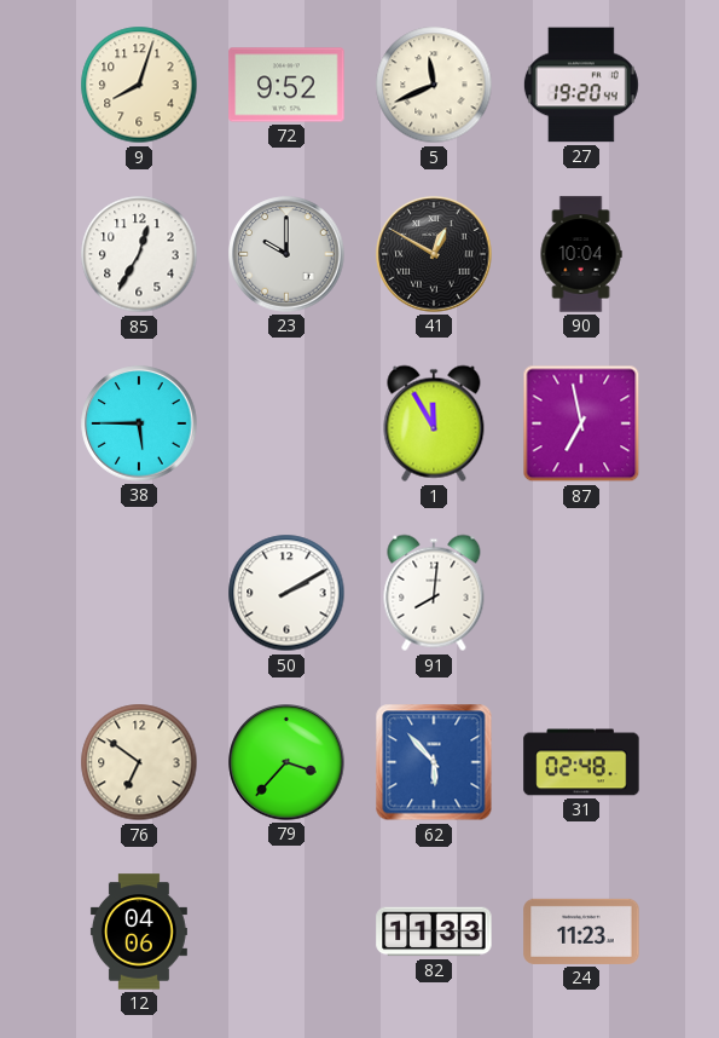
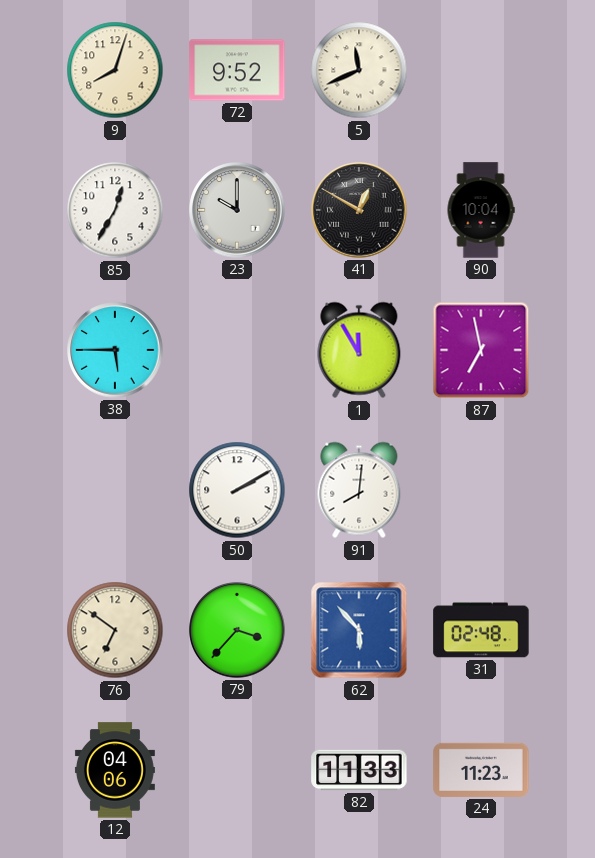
27: 19:20 -> none
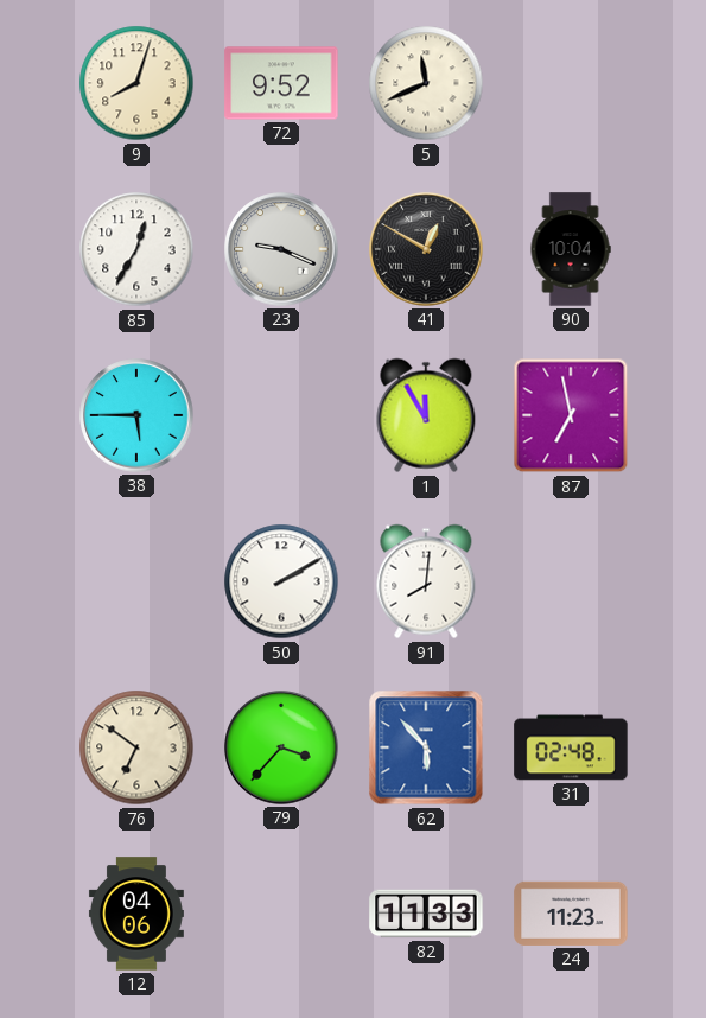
23: 10:00 -> 9:19
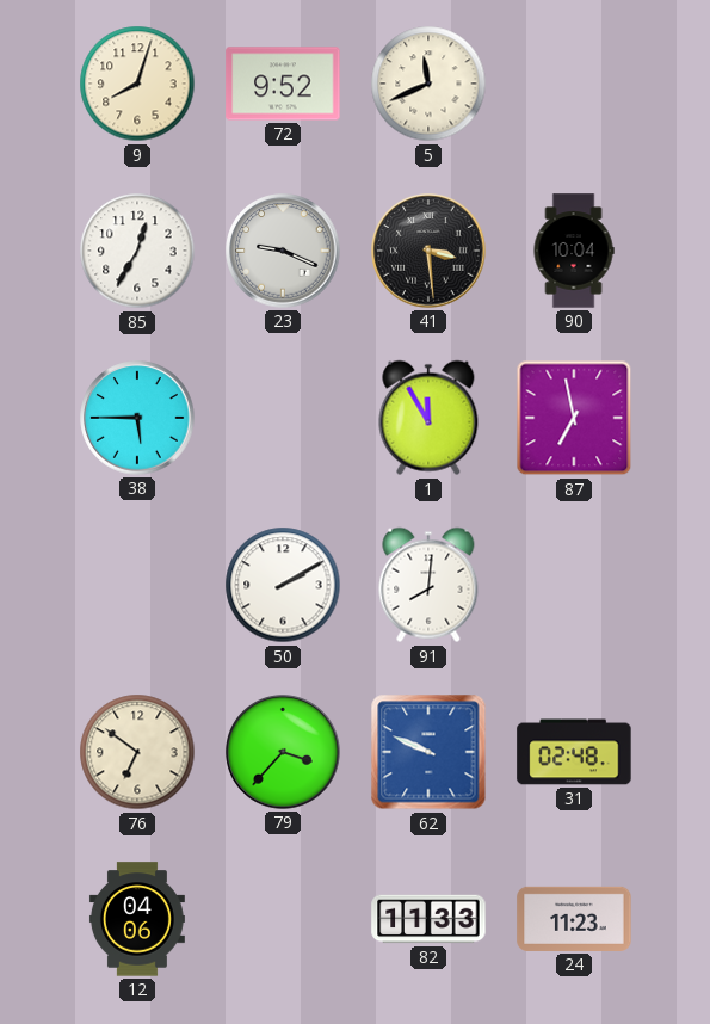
41: 12:50 -> 3:29
62: 5:53 -> 9:49
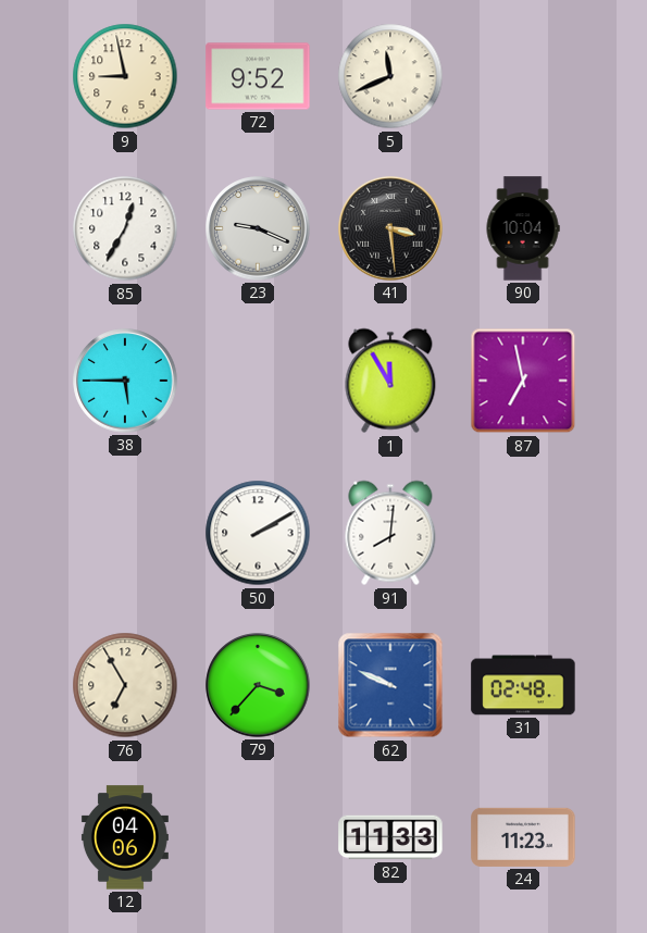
9: 8:03 -> 8:58
76: 6:51 -> 6:55
